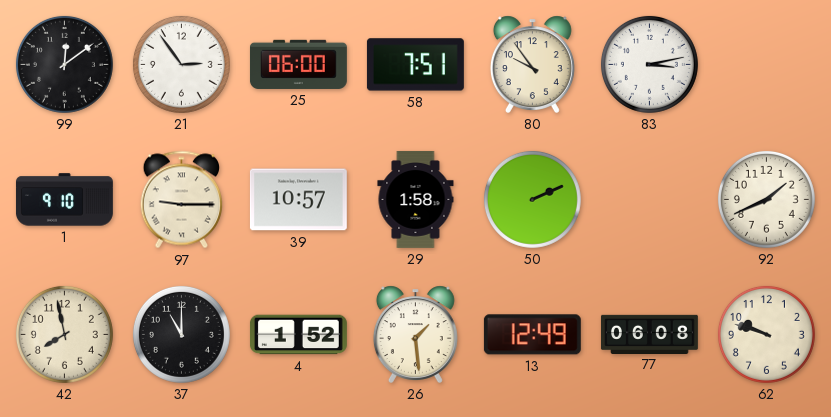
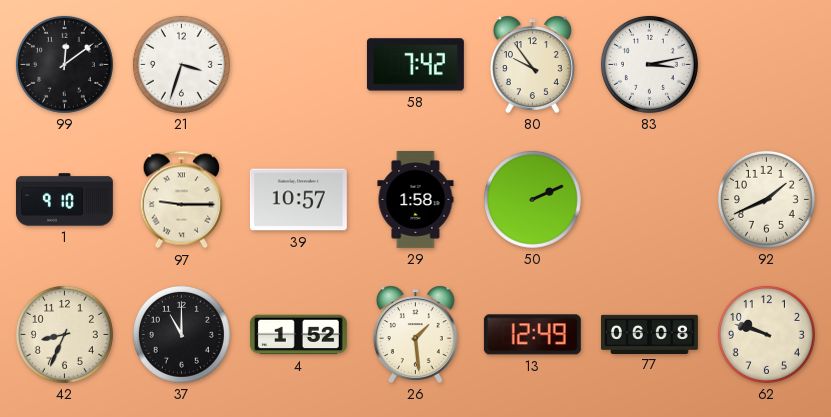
21: 2:54 -> 3:33
25: 06:00 -> none
58: 7:51 -> 7:42
42: 7:58 -> 8:34
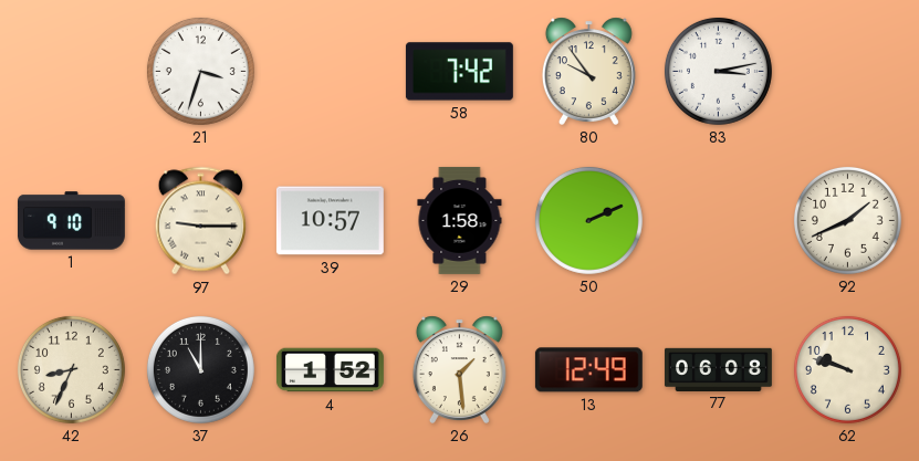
99: 12:09 -> none
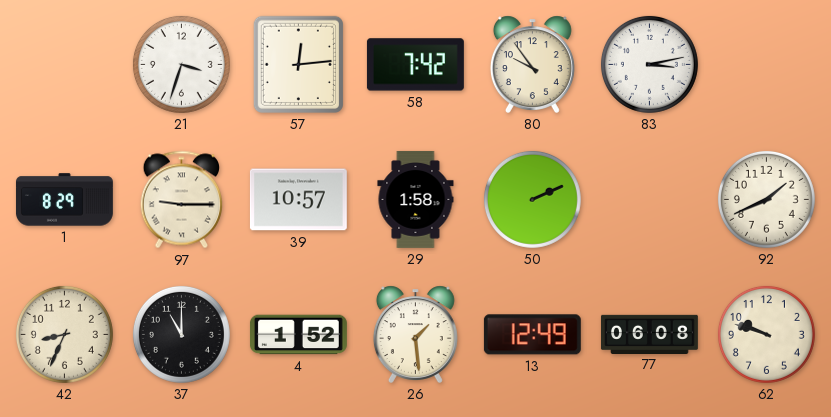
57: none -> 12:14
1: 9:10 -> 8:29
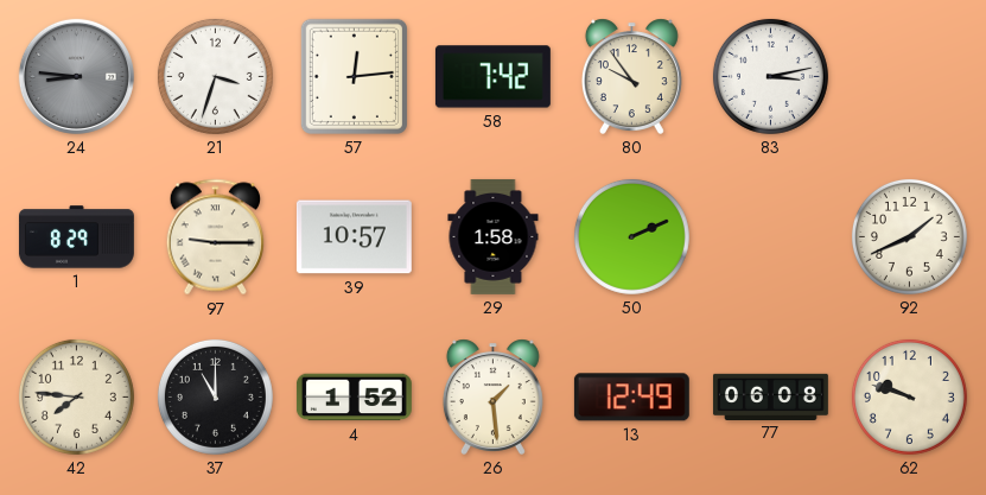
24: none -> 8:46
42: 8:34 -> 7:46
